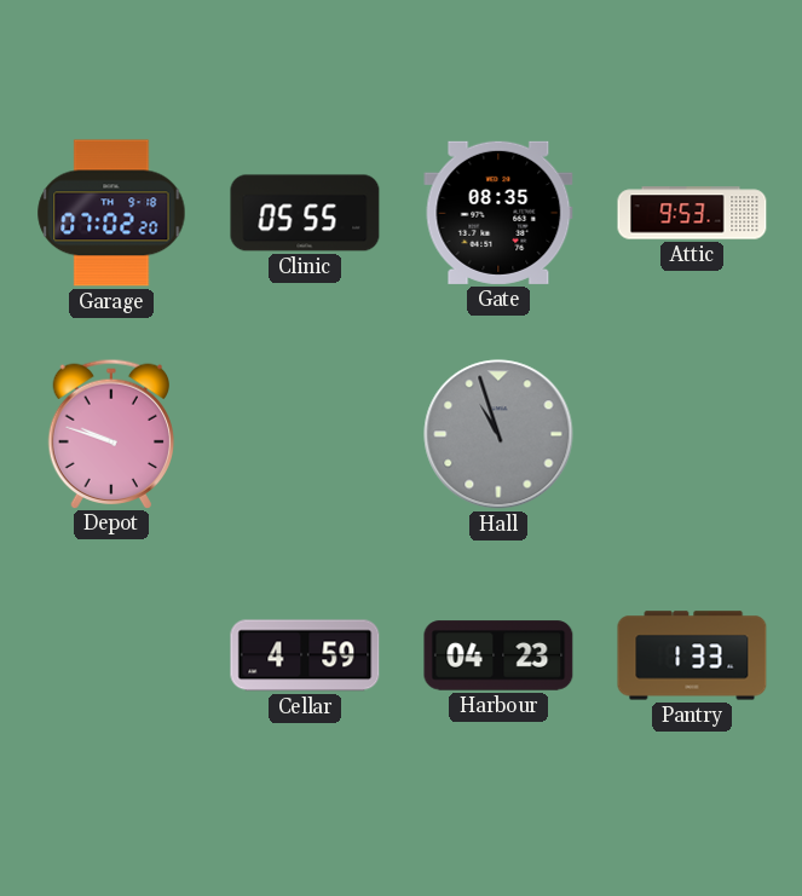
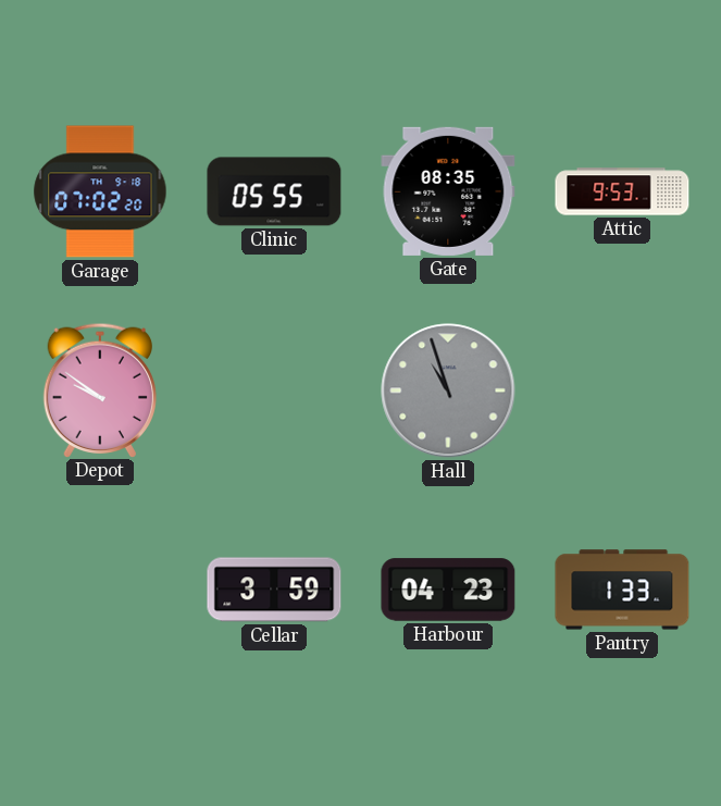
Depot: 9:48 -> 9:51
Cellar: 4:59 -> 3:59
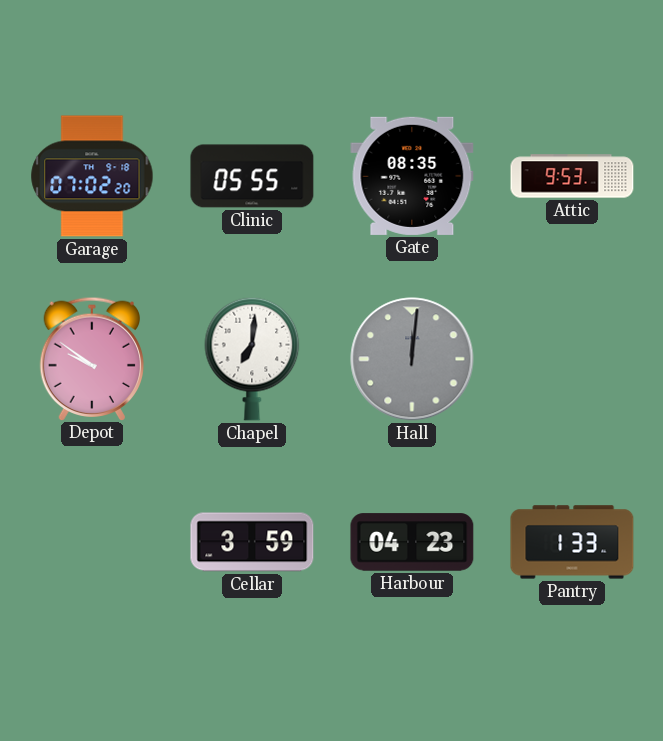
Chapel: none -> 7:01
Hall: 10:57 -> 12:01
